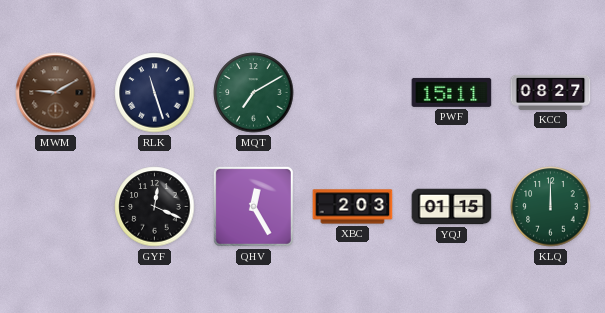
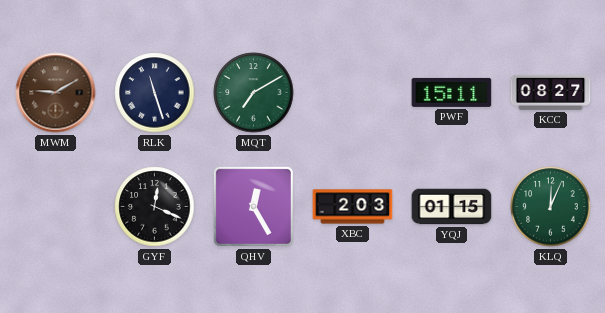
KLQ: 12:00 -> 12:04
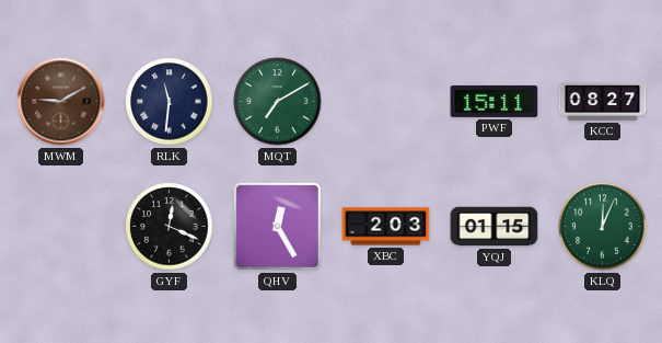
RLK: 11:27 -> 11:31
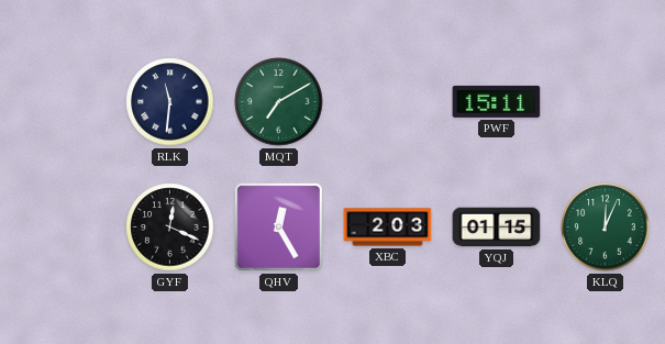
MWM: 9:10 -> none
KCC: 08:27 -> none
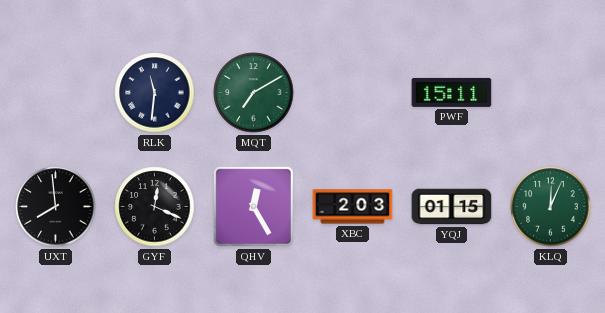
UXT: none -> 7:59
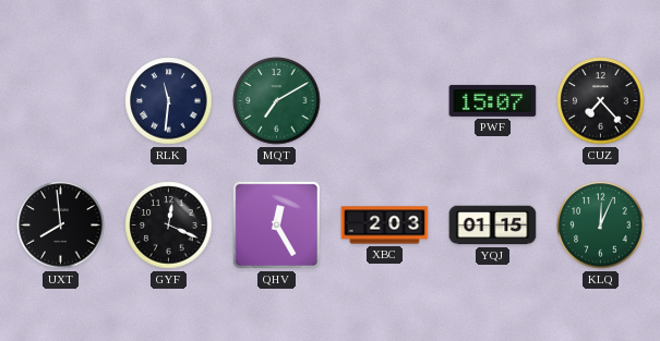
PWF: 15:11 -> 15:07
CUZ: none -> 7:23
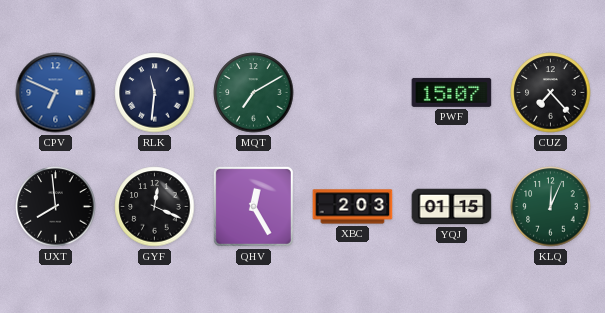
CPV: none -> 6:49
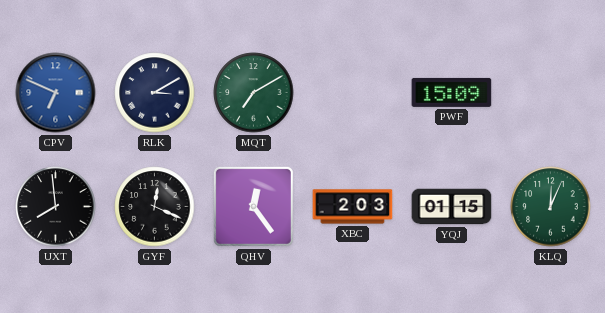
RLK: 11:31 -> 3:10
PWF: 15:07 -> 15:09
CUZ: 7:23 -> none
QHV: 12:25 -> 12:24
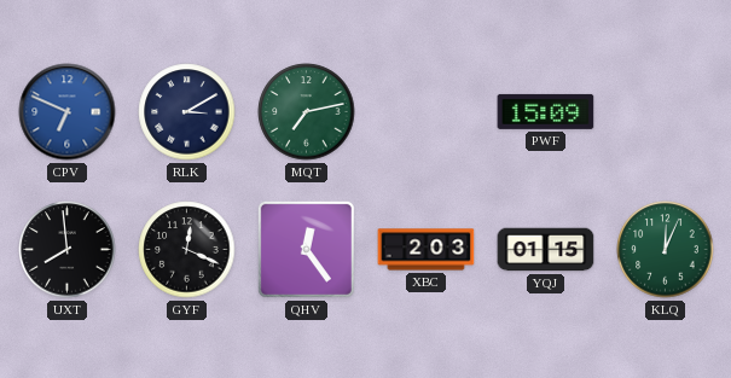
MQT: 7:10 -> 7:13
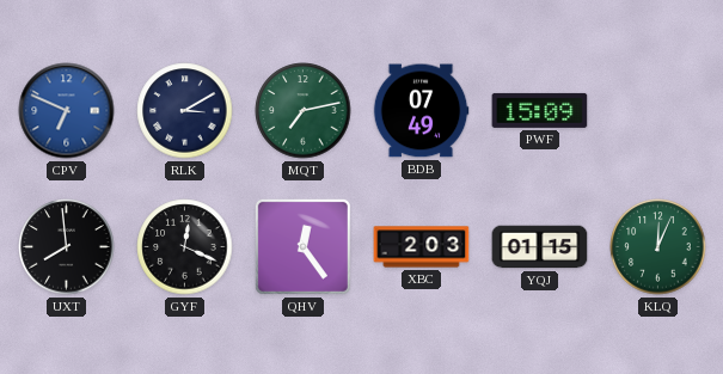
BDB: none -> 07:49
